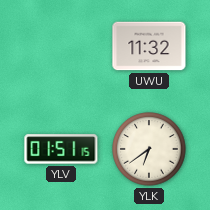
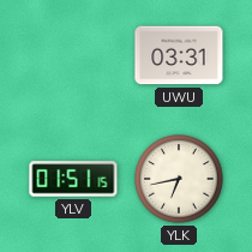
UWU: 11:32 -> 03:31
YLK: 6:39 -> 6:43
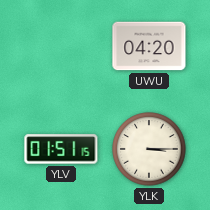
UWU: 03:31 -> 04:20
YLK: 6:43 -> 3:15
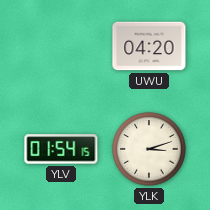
YLV: 01:51 -> 01:54
YLK: 3:15 -> 3:12
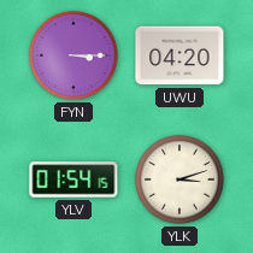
FYN: none -> 3:15
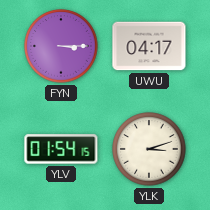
UWU: 04:20 -> 04:17
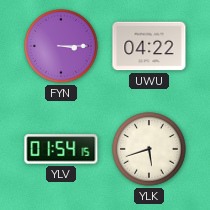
UWU: 04:17 -> 04:22
YLK: 3:12 -> 5:42
